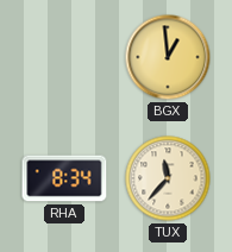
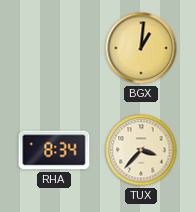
BGX: 12:59 -> 1:01
TUX: 11:37 -> 3:37
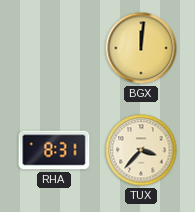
BGX: 1:01 -> 12:01
RHA: 8:34 -> 8:31
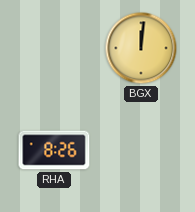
RHA: 8:31 -> 8:26
TUX: 3:37 -> none
